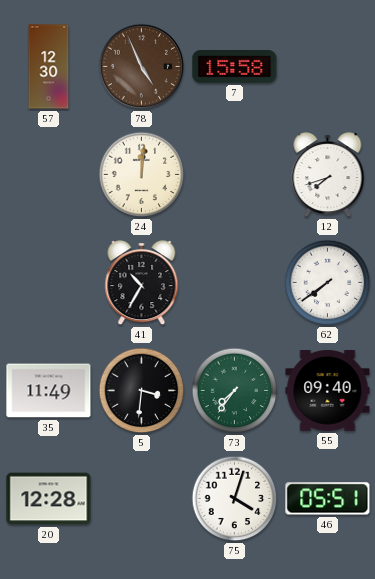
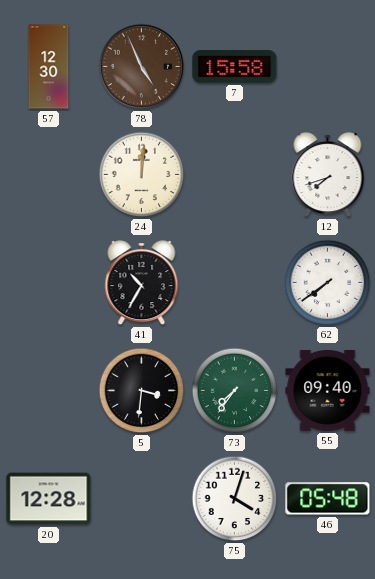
35: 11:49 -> none
46: 05:51 -> 05:48
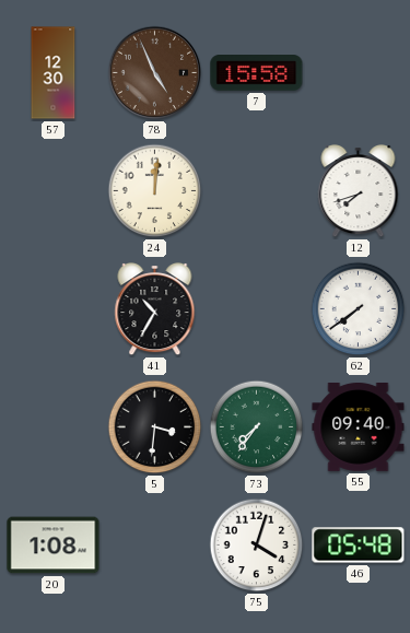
20: 12:28 -> 1:08
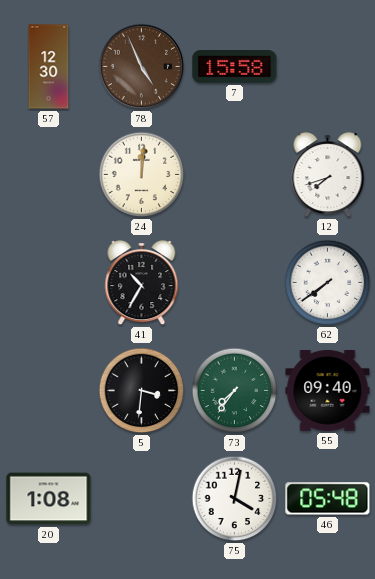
75: 4:03 -> 4:02
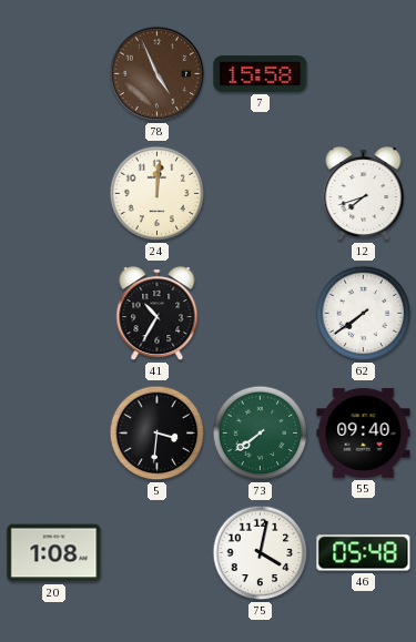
57: 12:30 -> none
73: 7:36 -> 7:39
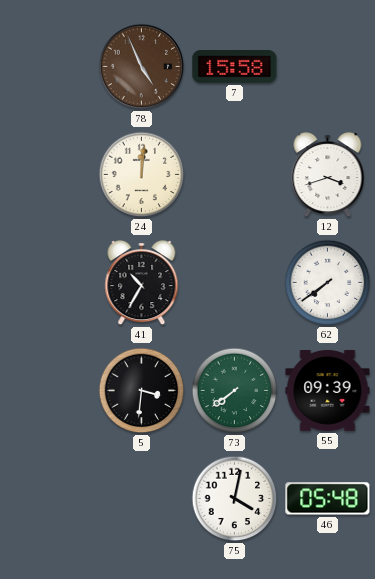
12: 7:42 -> 3:42
55: 09:40 -> 09:39
20: 1:08 -> none
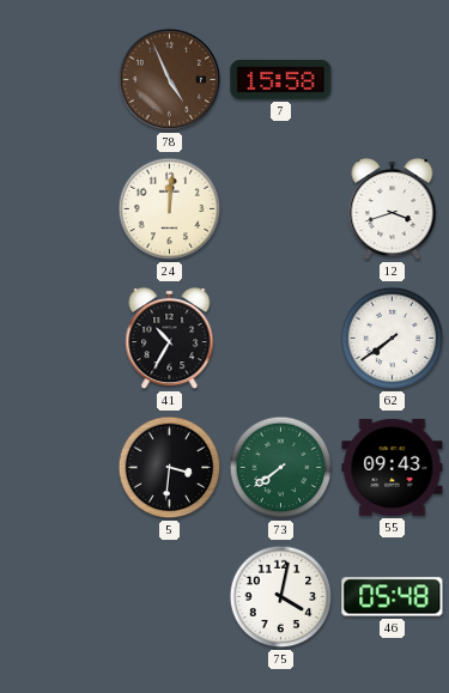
55: 09:39 -> 09:43
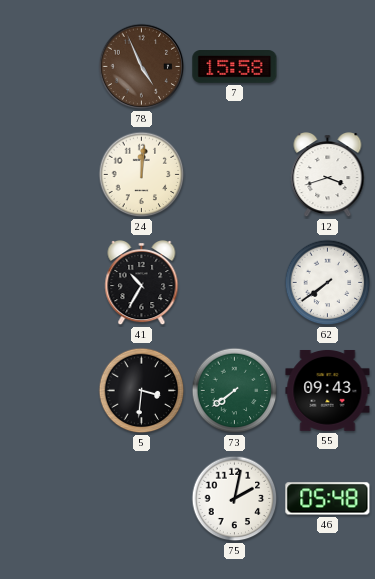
75: 4:02 -> 2:02
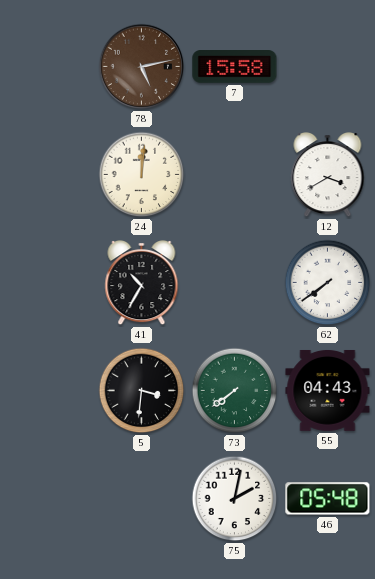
78: 4:56 -> 5:13
12: 3:42 -> 3:40
55: 09:43 -> 04:43
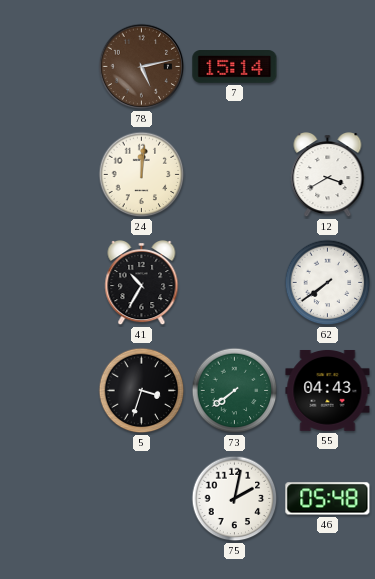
7: 15:58 -> 15:14
5: 3:31 -> 3:33
